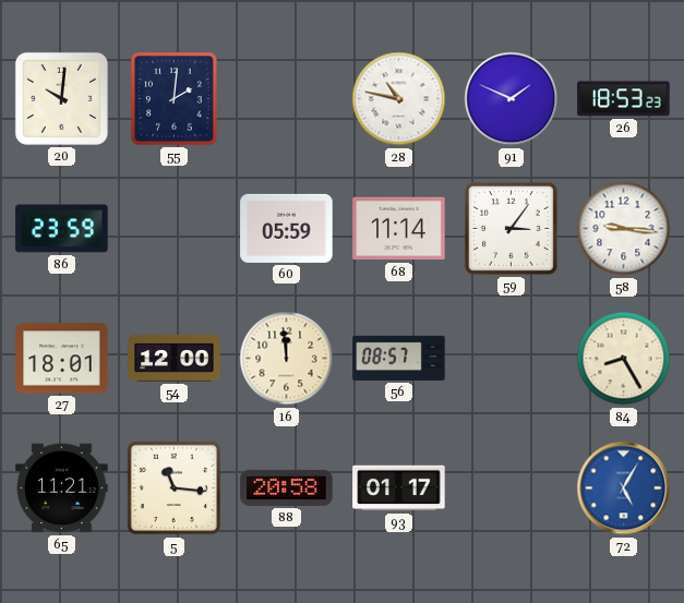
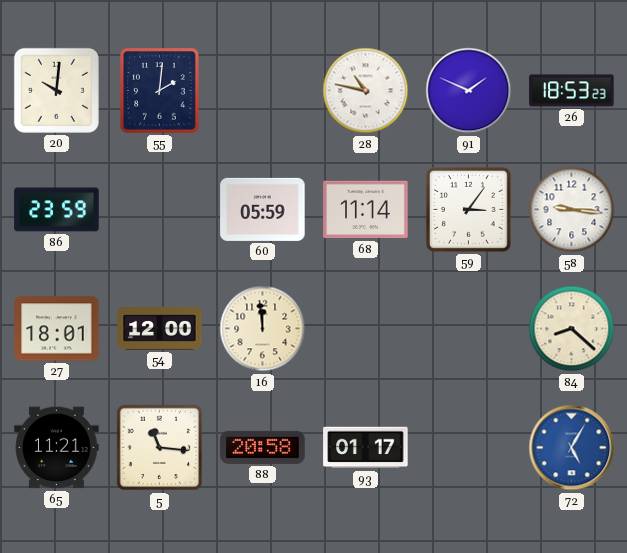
56: 08:57 -> none
84: 8:25 -> 8:22
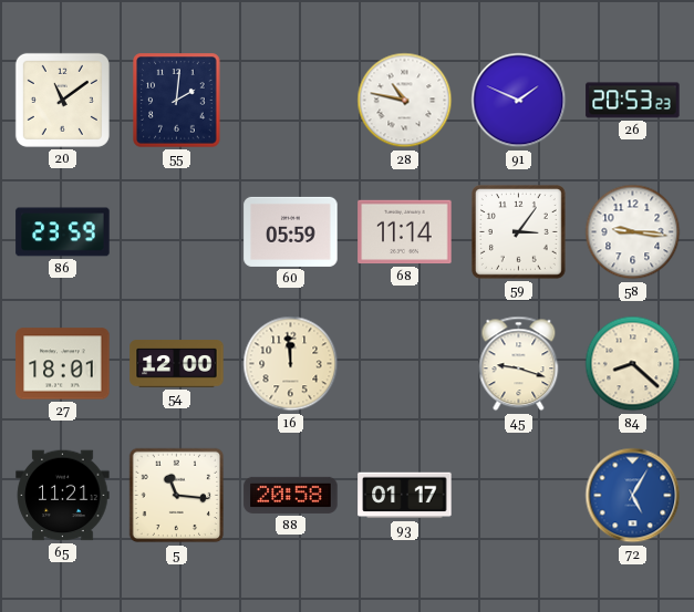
20: 10:01 -> 11:09
26: 18:53 -> 20:53
45: none -> 9:18
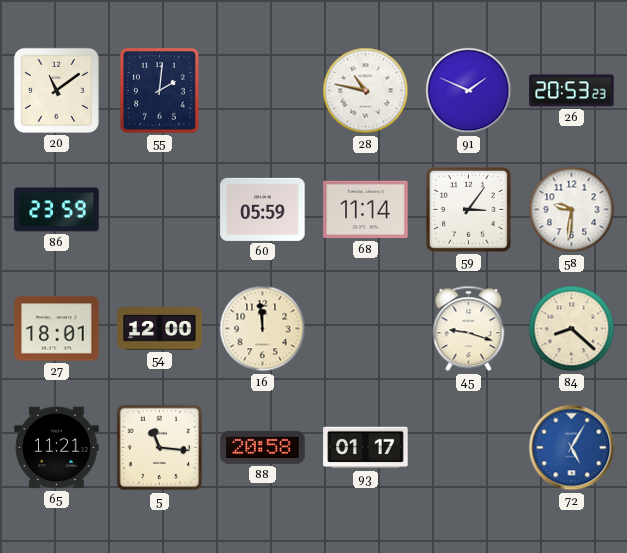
58: 9:16 -> 9:31
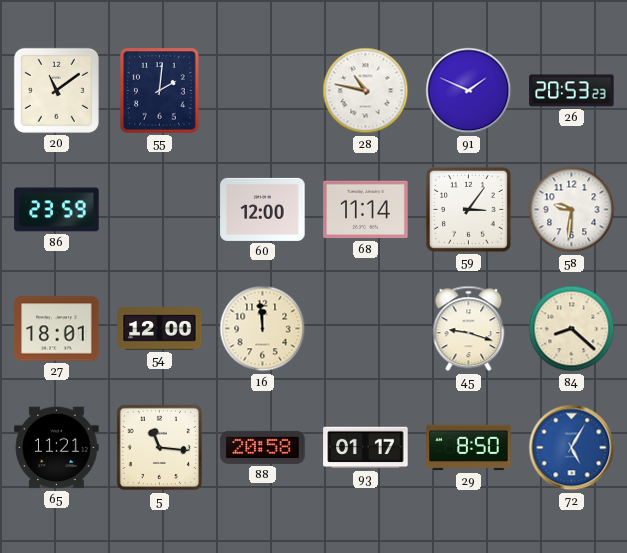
60: 05:59 -> 12:00
29: none -> 8:50
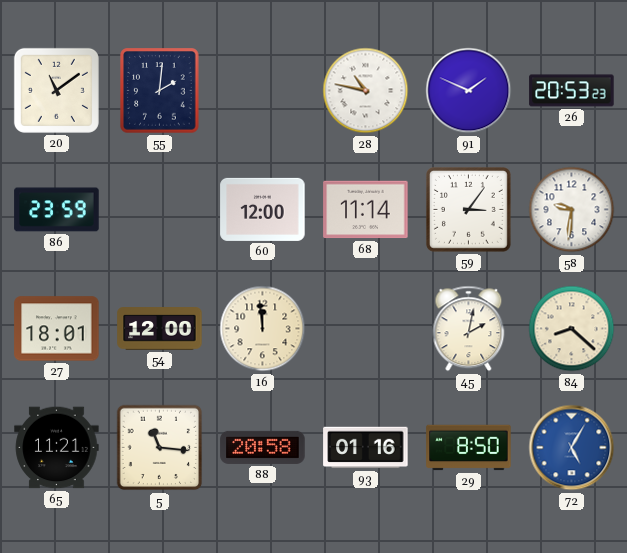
45: 9:18 -> 2:02
93: 01:17 -> 01:16
